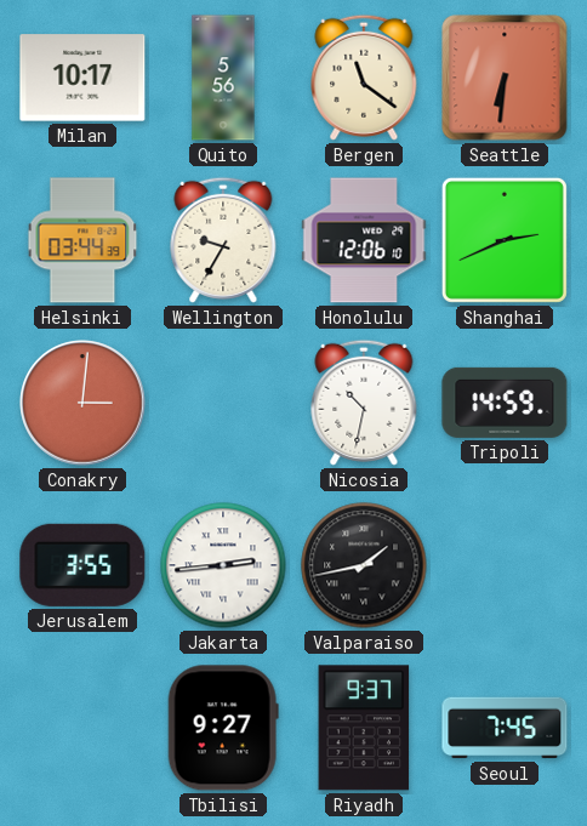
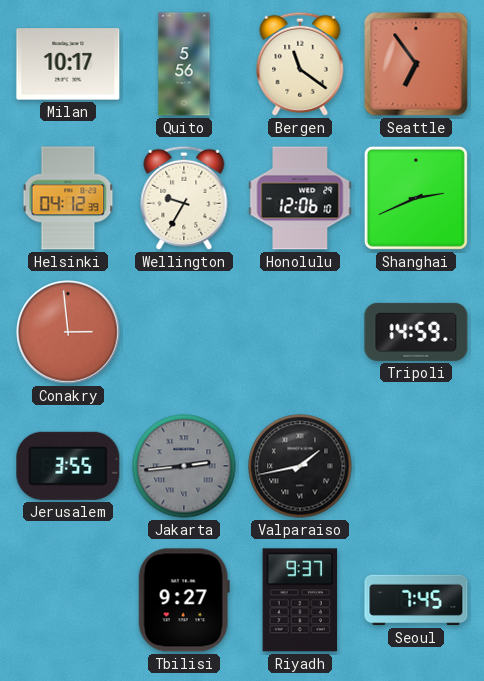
Seattle: 6:31 -> 6:54
Helsinki: 03:44 -> 04:12
Conakry: 3:01 -> 2:59
Nicosia: 10:32 -> none
Jakarta dial: white -> grey
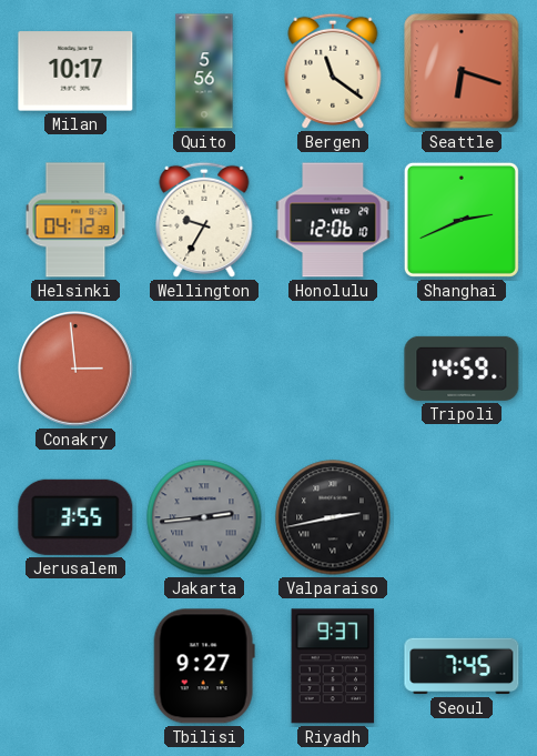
Seattle: 6:54 -> 6:18
Valparaiso: 1:43 -> 2:43
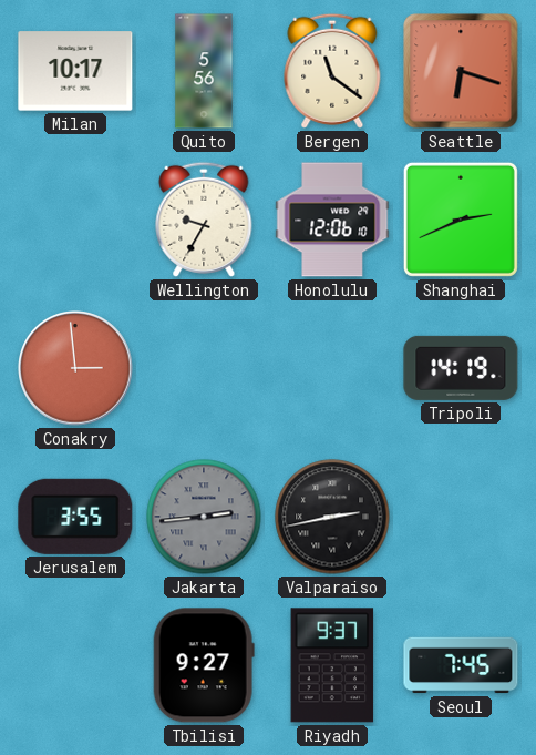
Helsinki: 04:12 -> none
Tripoli: 14:59 -> 14:19
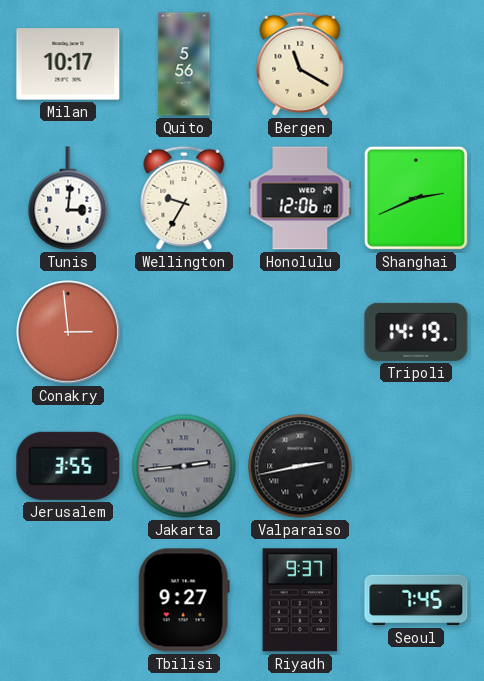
Bergen: 11:21 -> 11:20
Seattle: 6:18 -> none
Tunis: none -> 3:01
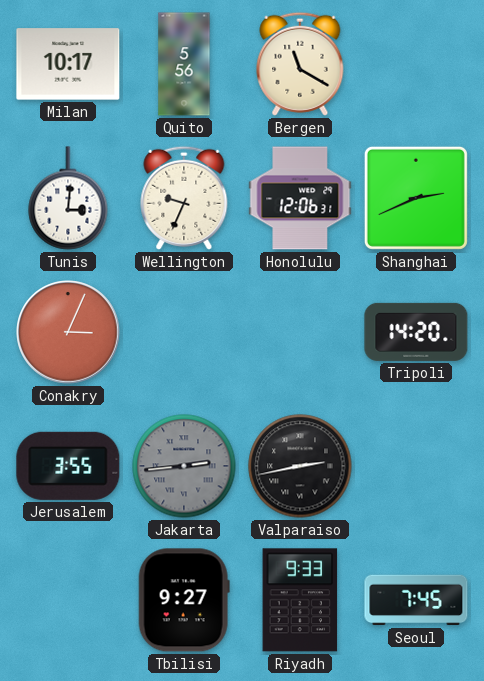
Wellington: 9:35 -> 9:34
Honolulu: 12:06:10 -> 12:06:31
Conakry: 2:59 -> 3:04
Tripoli: 14:19 -> 14:20
Riyadh: 9:37 -> 9:33
